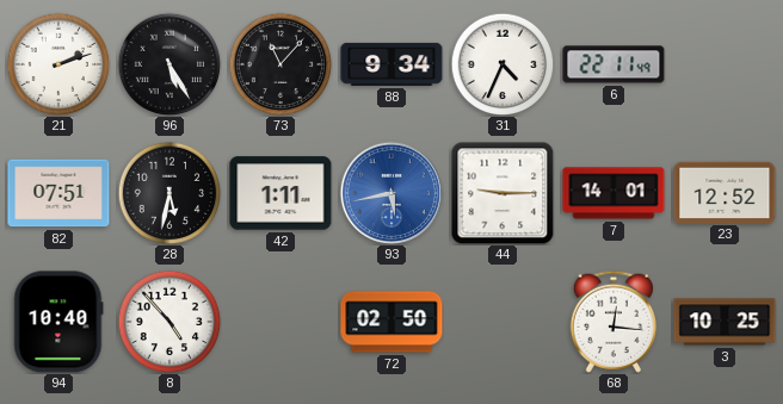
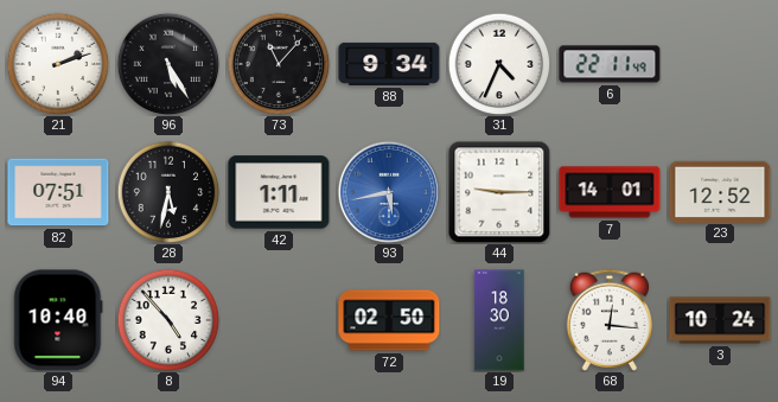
19: none -> 18:30
3: 10:25 -> 10:24
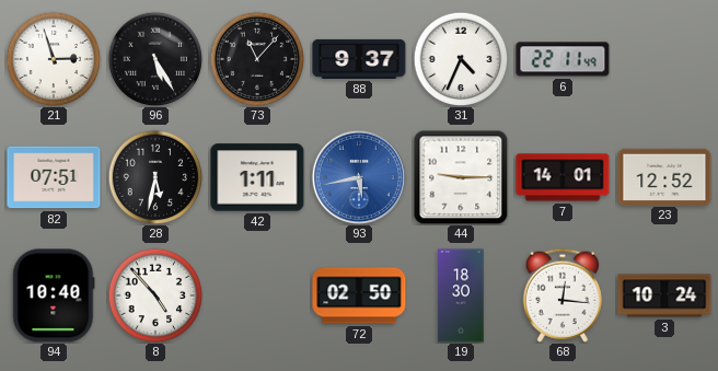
21: 2:12 -> 2:57
88: 9:34 -> 9:37
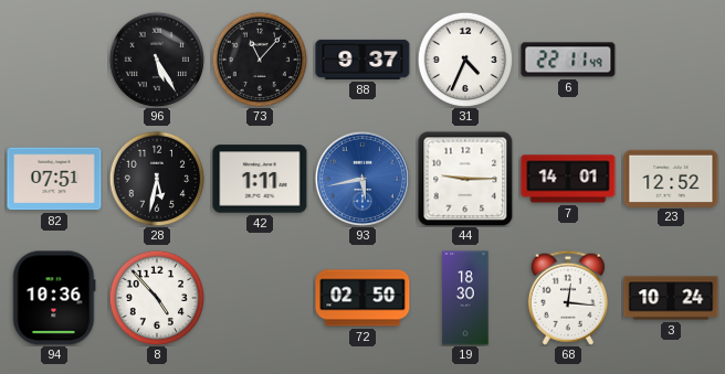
21: 2:57 -> none
94: 10:40 -> 10:36
